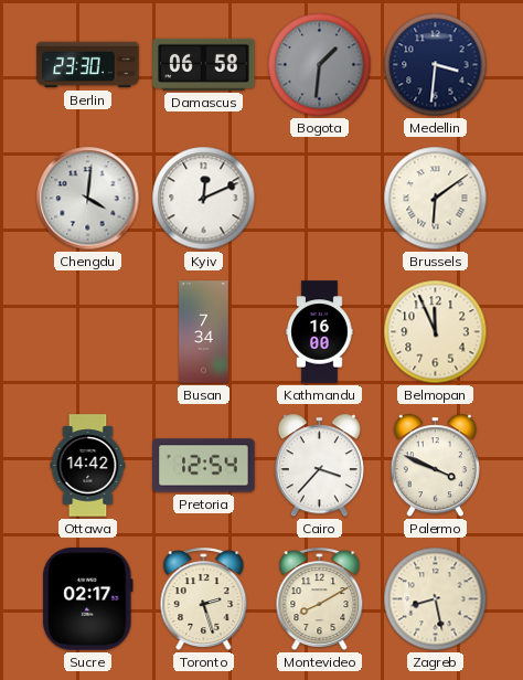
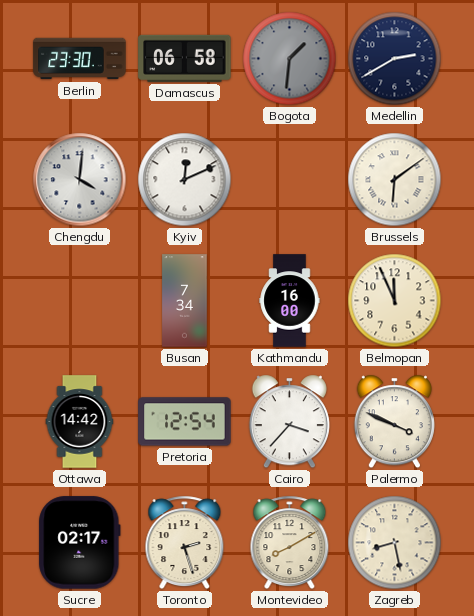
Medellin: 3:31 -> 2:40
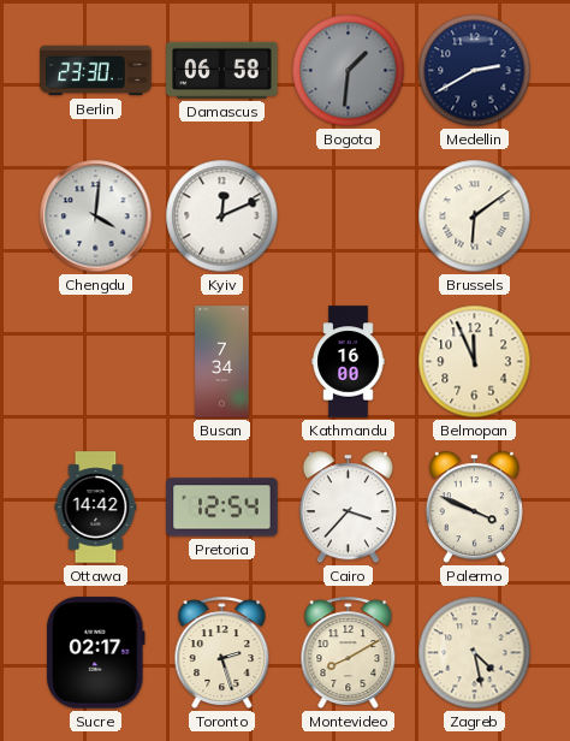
Zagreb: 8:28 -> 4:28
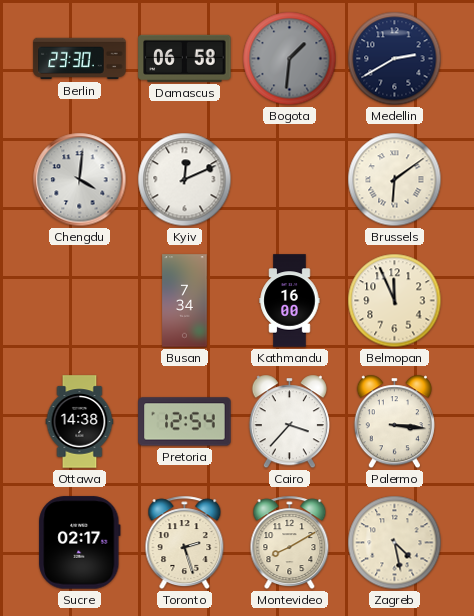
Ottawa: 14:42 -> 14:38
Palermo: 3:49 -> 3:16
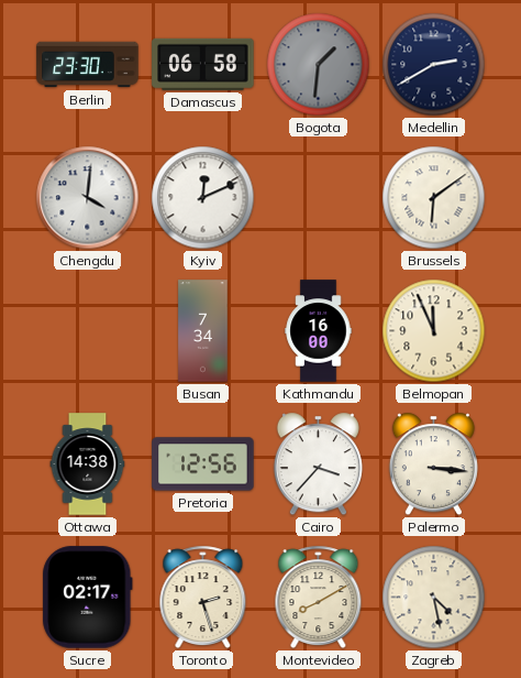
Pretoria: 12:54 -> 12:56
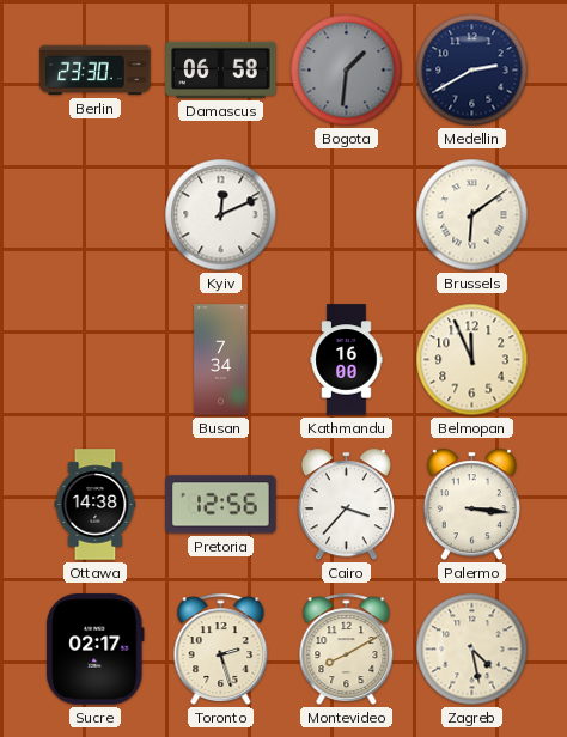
Chengdu: 4:01 -> none
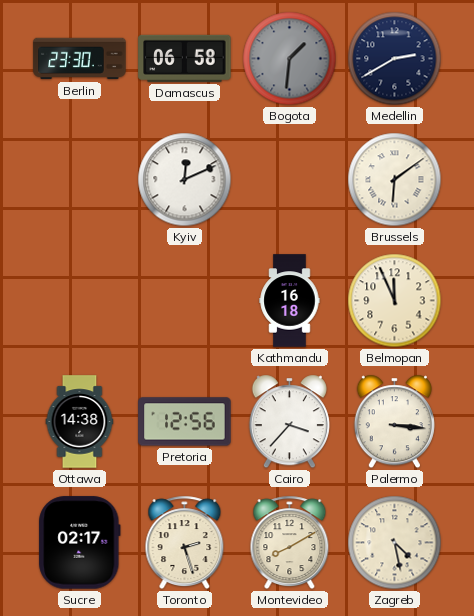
Busan: 7:34 -> none
Kathmandu: 16:00 -> 16:18
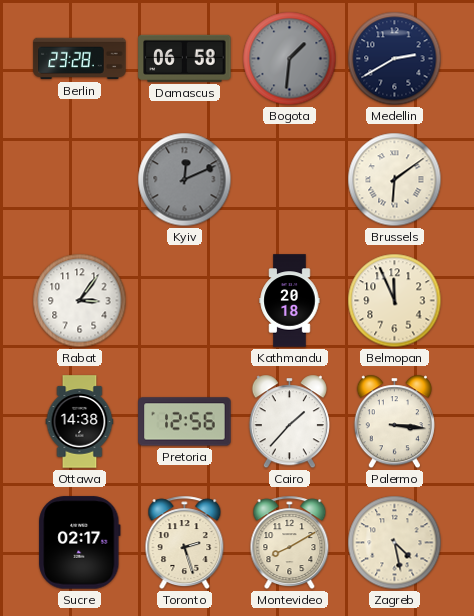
Berlin: 23:30 -> 23:28
Kyiv dial: white -> grey
Rabat: none -> 3:06
Kathmandu: 16:18 -> 20:18
Cairo: 3:37 -> 1:37
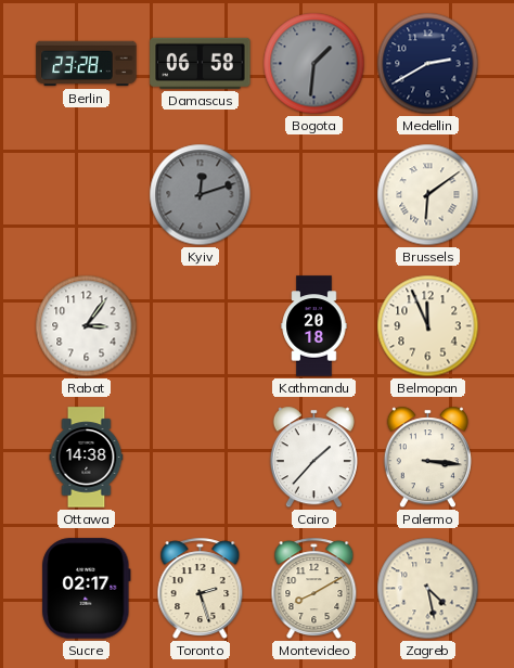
Kyiv: 12:11 -> 12:12
Pretoria: 12:56 -> none
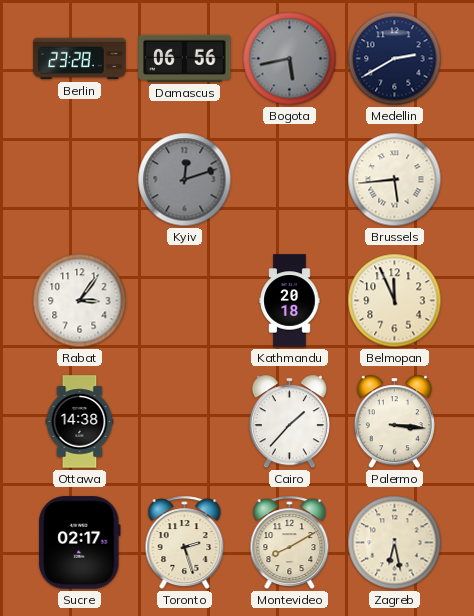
Damascus: 06:58 -> 06:56
Bogota: 1:31 -> 5:43
Brussels: 6:09 -> 5:44
Zagreb: 4:28 -> 6:28
